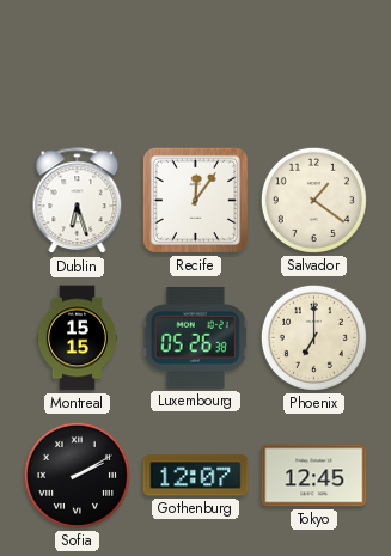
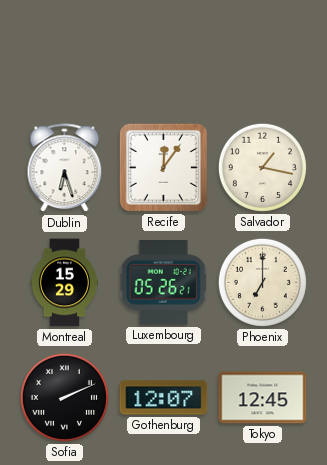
Salvador: 1:21 -> 1:17
Montreal: 15:15 -> 15:29
Luxembourg: 05:26:38 -> 05:26:21
Sofia: 2:10 -> 2:11
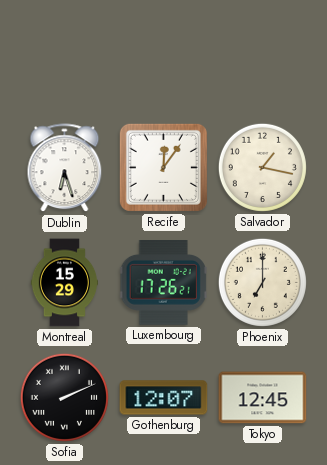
Luxembourg: 05:26 -> 17:26
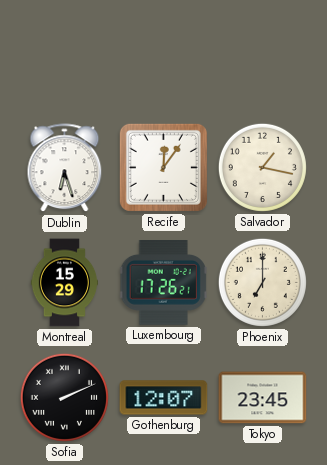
Tokyo: 12:45 -> 23:45
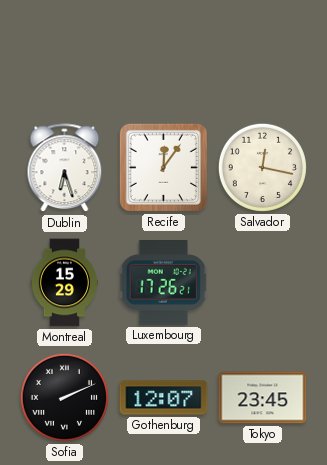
Salvador: 1:17 -> 12:17
Phoenix: 7:00 -> none
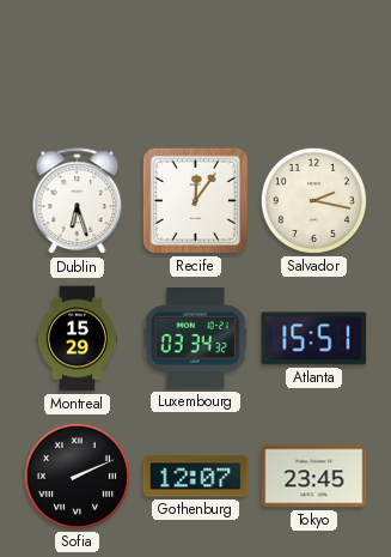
Salvador: 12:17 -> 2:17
Luxembourg: 17:26 -> 03:34
Atlanta: none -> 15:51
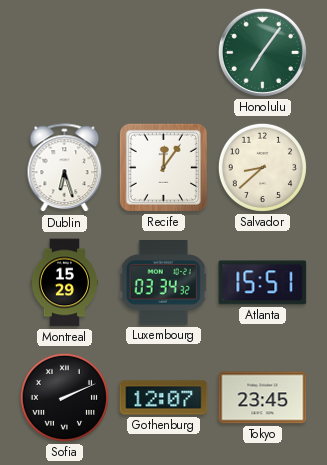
Honolulu: none -> 7:06
Salvador: 2:17 -> 8:38
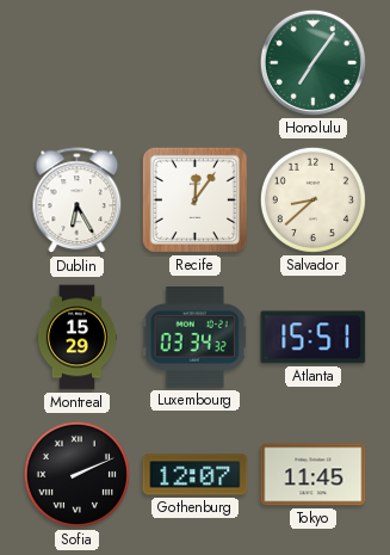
Dublin: 6:27 -> 6:25
Tokyo: 23:45 -> 11:45
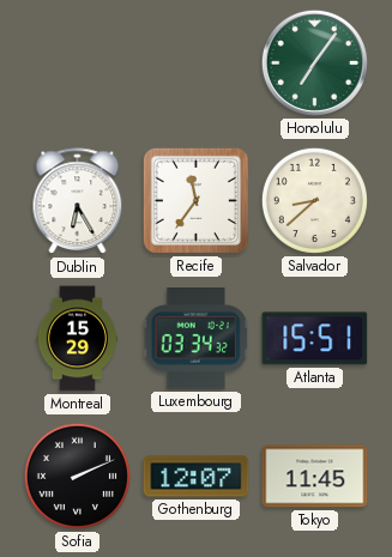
Recife: 12:06 -> 11:36
